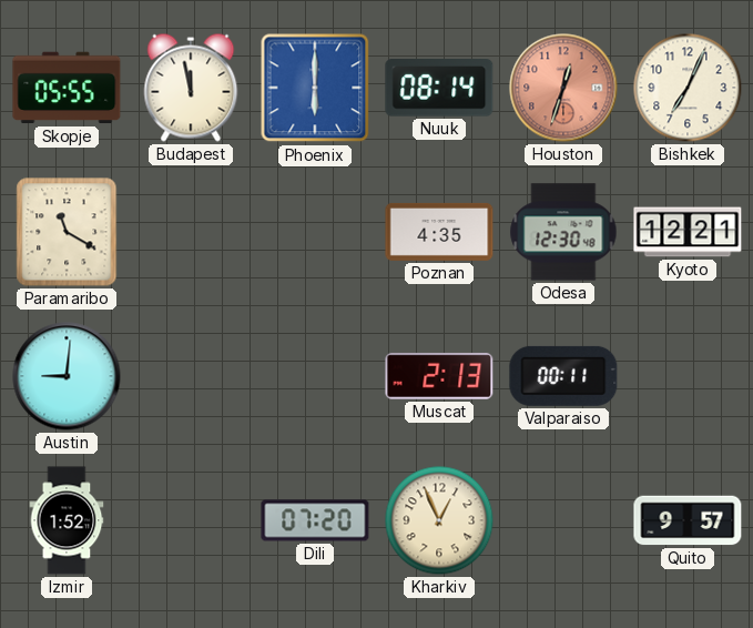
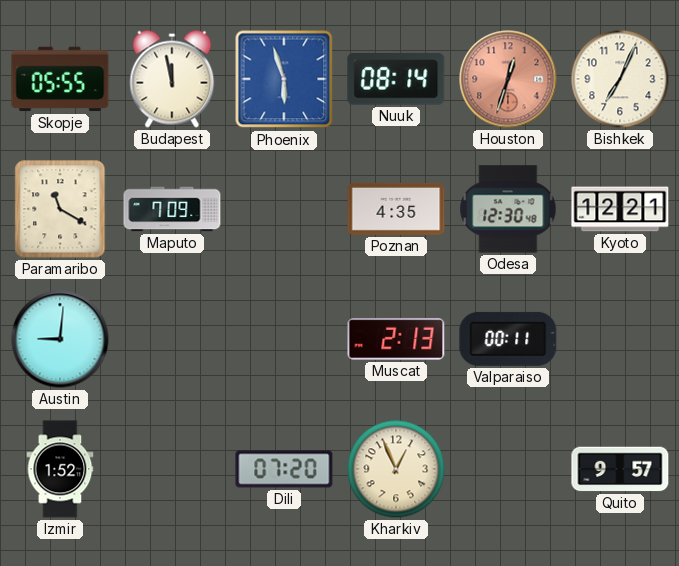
Phoenix: 6:00 -> 5:57
Maputo: none -> 7:09
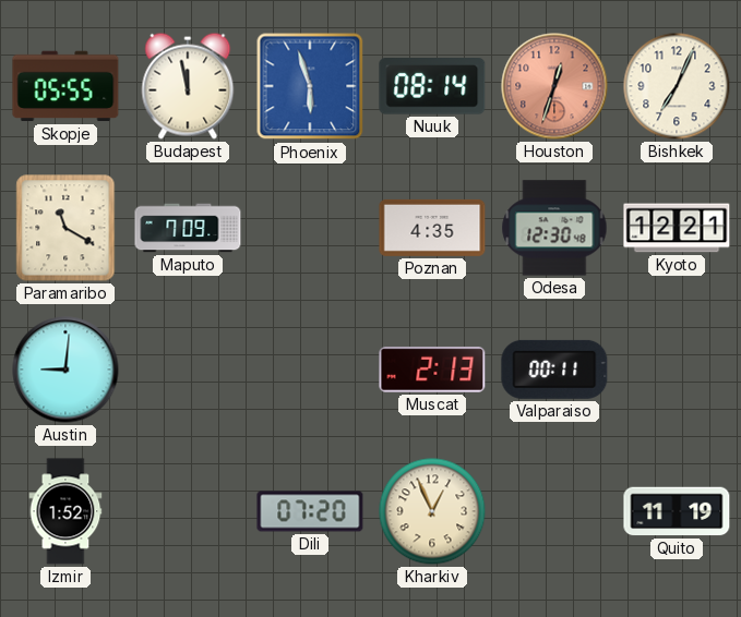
Quito: 9:57 -> 11:19
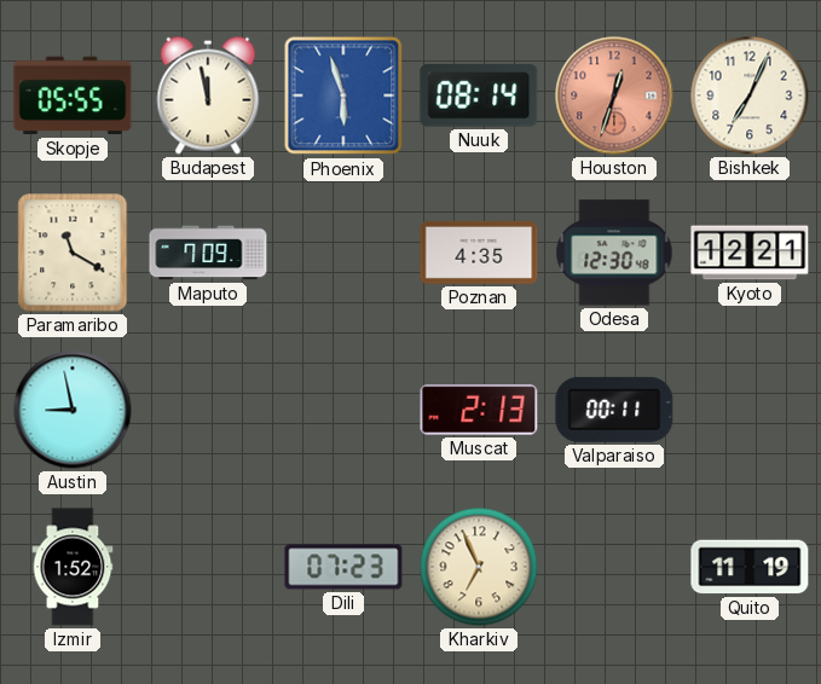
Austin: 9:01 -> 8:58
Dili: 07:20 -> 07:23
Kharkiv: 12:56 -> 6:56
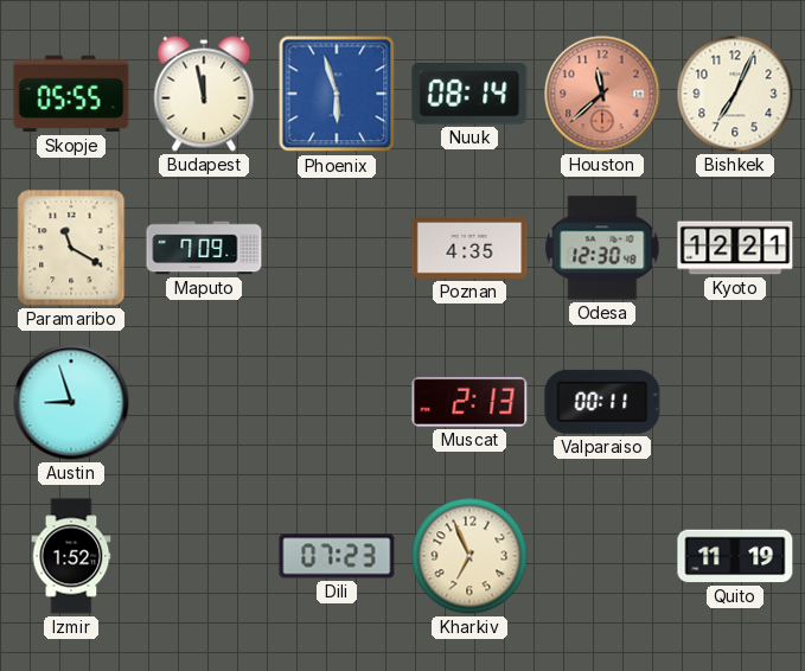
Houston: 12:33 -> 11:38
Austin: 8:58 -> 8:57
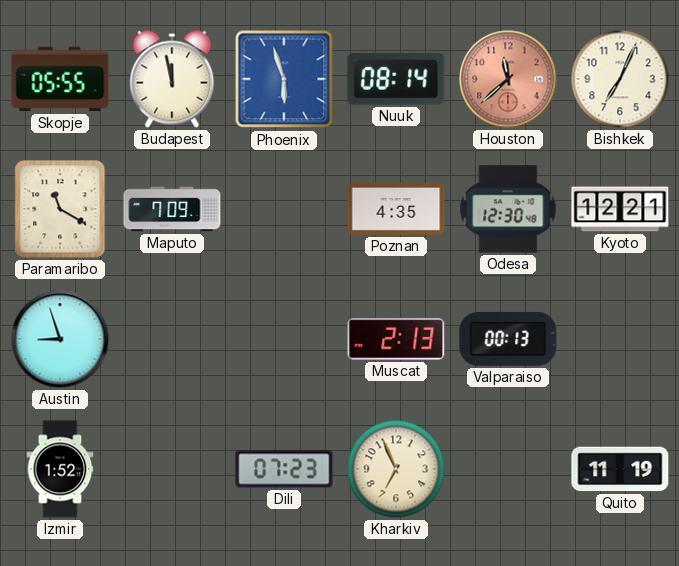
Valparaiso: 00:11 -> 00:13
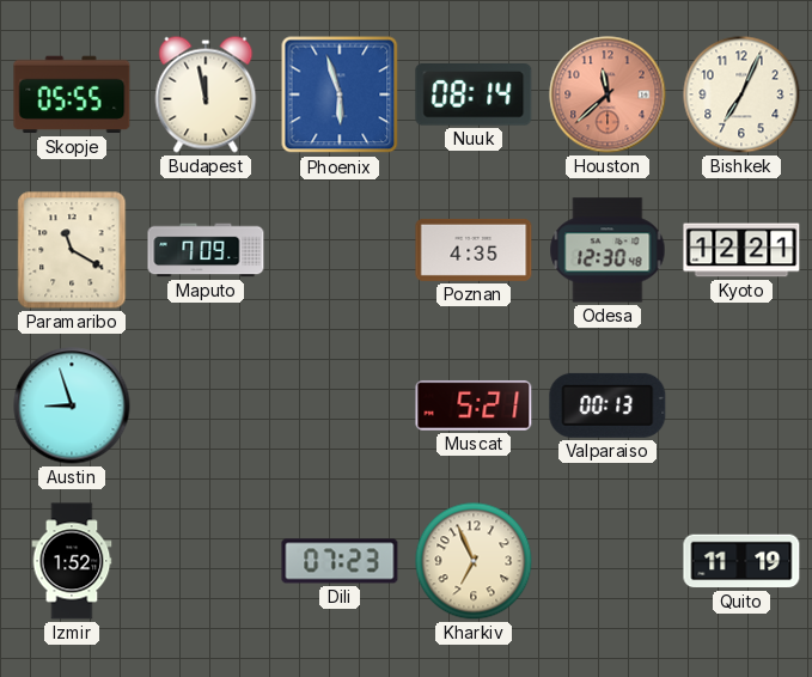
Muscat: 2:13 -> 5:21
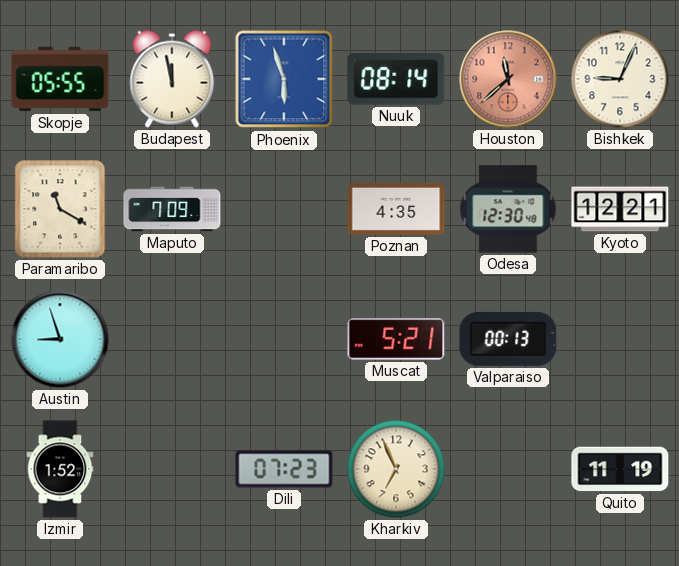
Bishkek: 7:04 -> 9:04
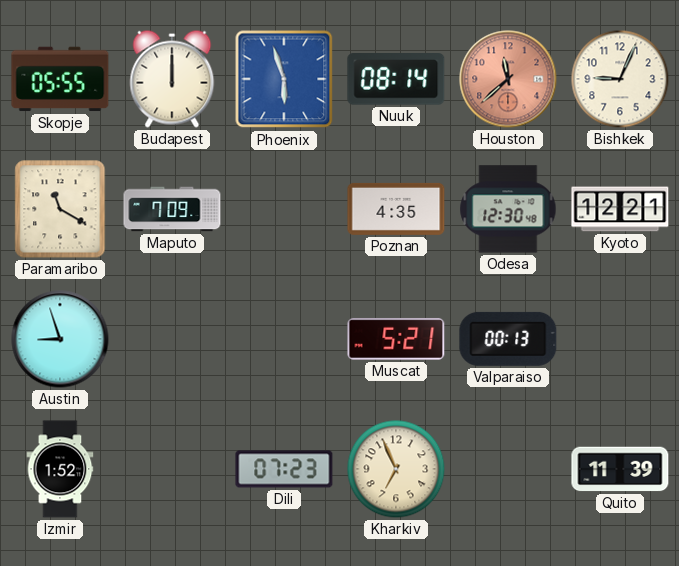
Budapest: 11:58 -> 12:00
Quito: 11:19 -> 11:39
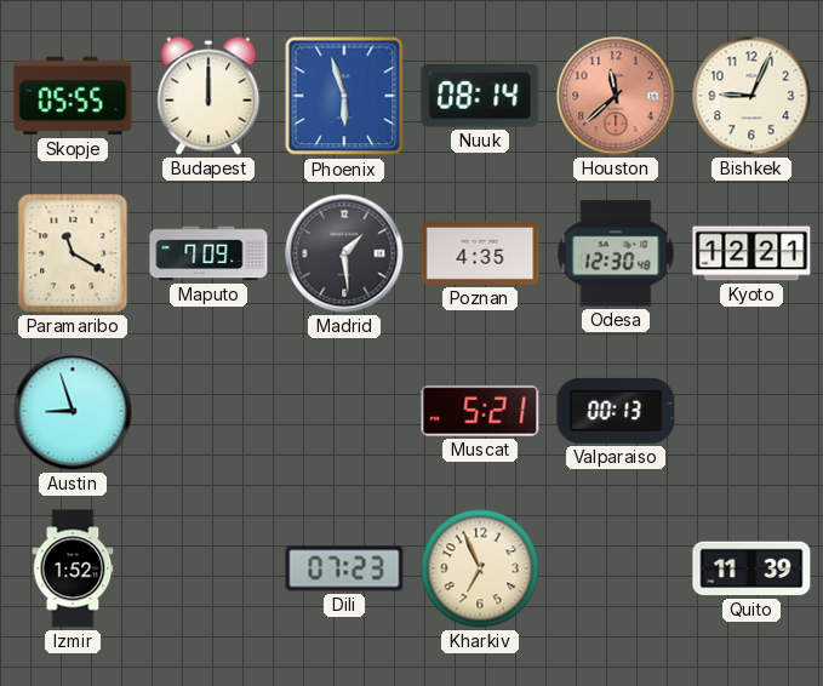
Madrid: none -> 1:29
